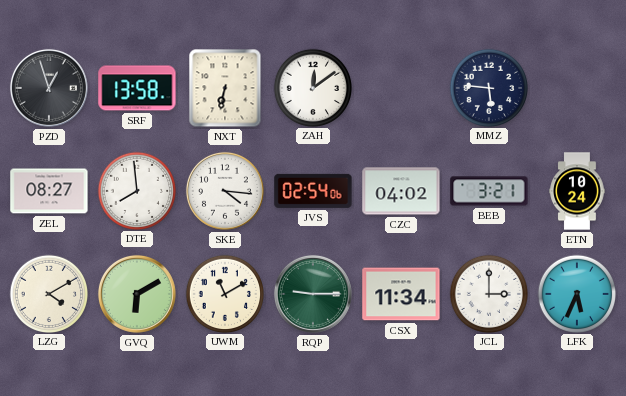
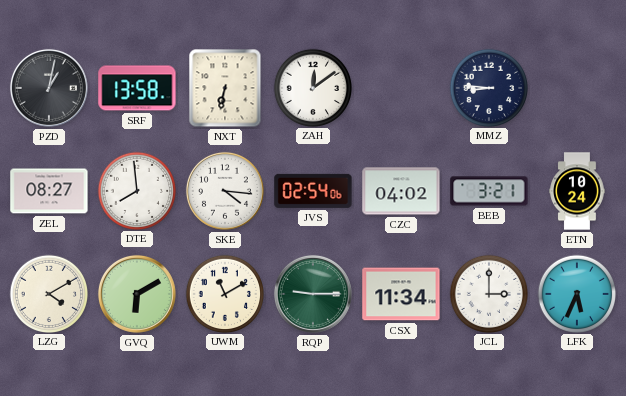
PZD: 12:57 -> 1:02
MMZ: 5:46 -> 8:46
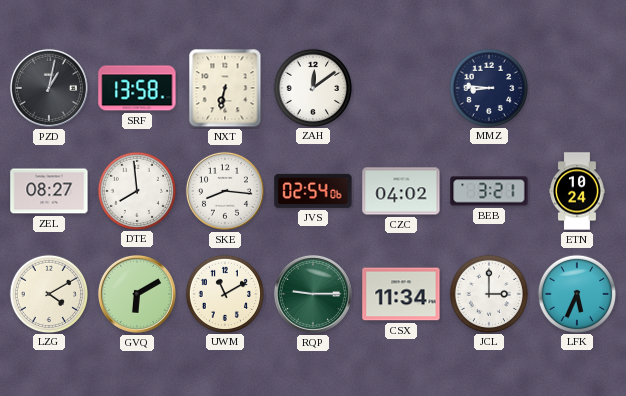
SKE: 4:16 -> 8:16
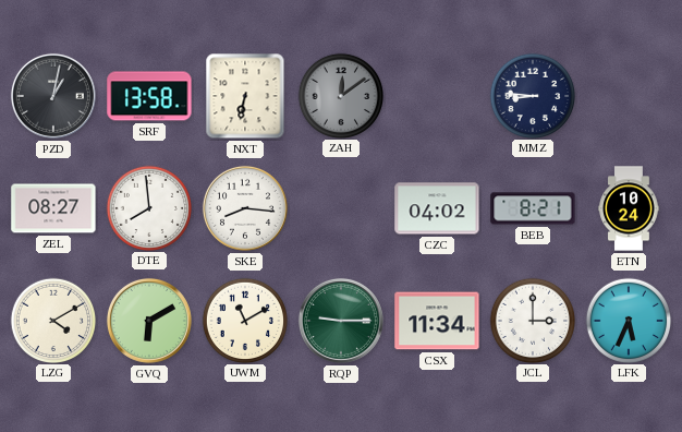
ZAH dial: white -> grey
JVS: 02:54 -> none
BEB: 3:21 -> 8:21
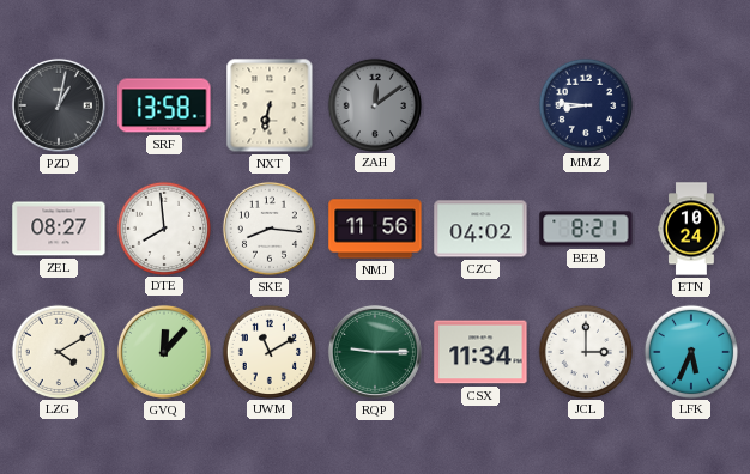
NMJ: none -> 11:56
GVQ: 6:10 -> 12:07
